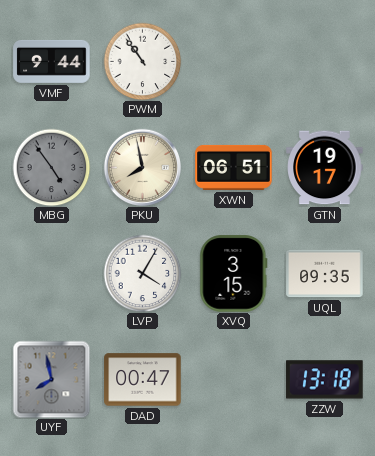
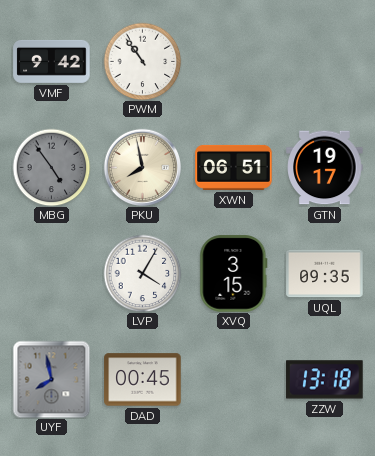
VMF: 9:44 -> 9:42
DAD: 00:47 -> 00:45
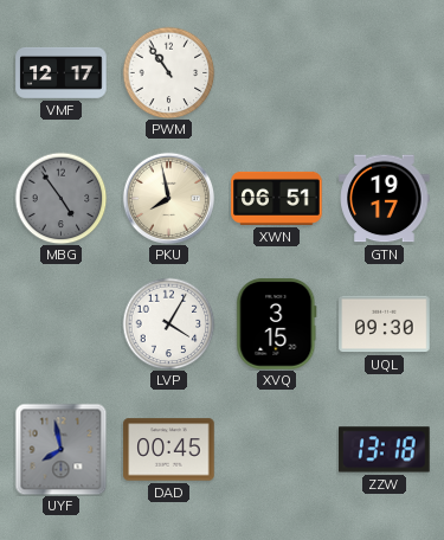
VMF: 9:42 -> 12:17
UQL: 09:35 -> 09:30
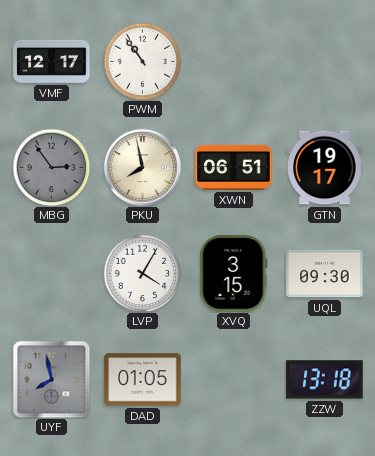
MBG: 4:54 -> 2:54
DAD: 00:45 -> 01:05
